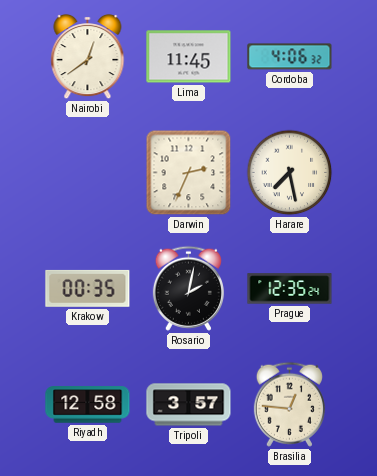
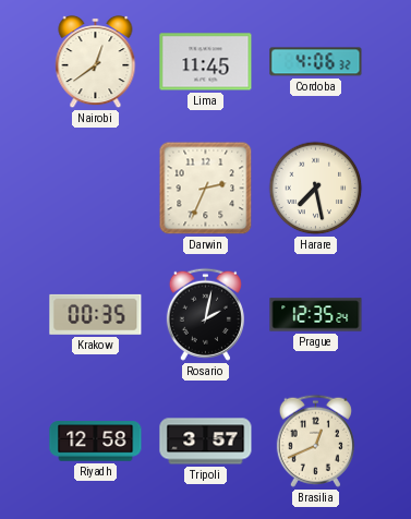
Brasilia: 12:46 -> 12:41
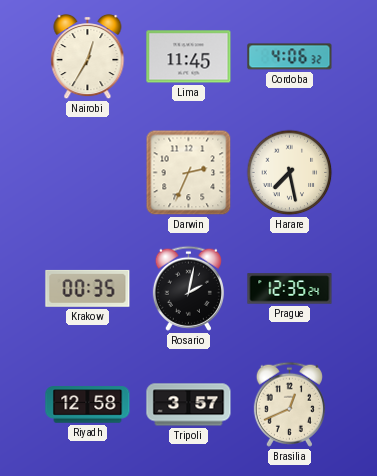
Nairobi: 12:39 -> 12:35
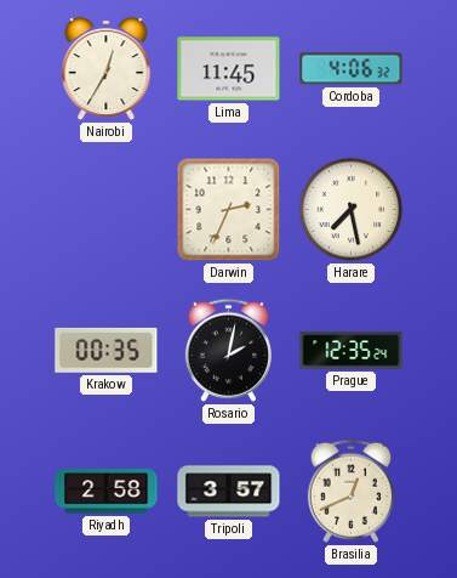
Riyadh: 12:58 -> 2:58
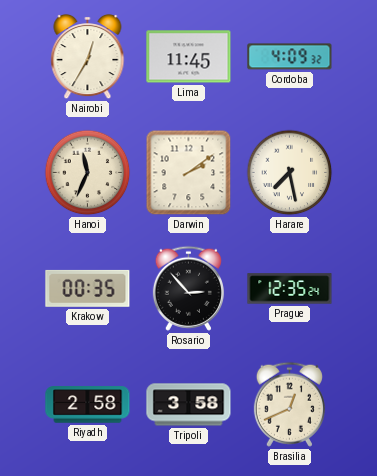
Cordoba: 4:06 -> 4:09
Hanoi: none -> 11:34
Darwin: 2:34 -> 2:09
Rosario: 2:02 -> 2:53
Tripoli: 3:57 -> 3:58
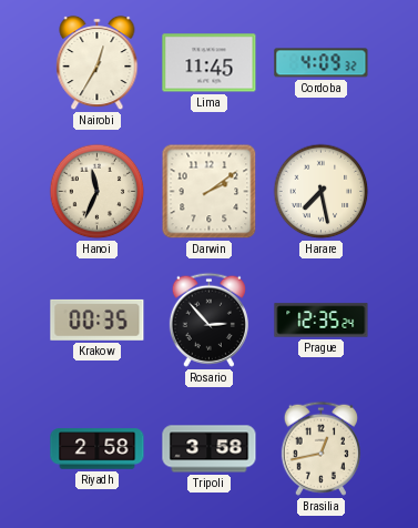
Brasilia: 12:41 -> 12:43
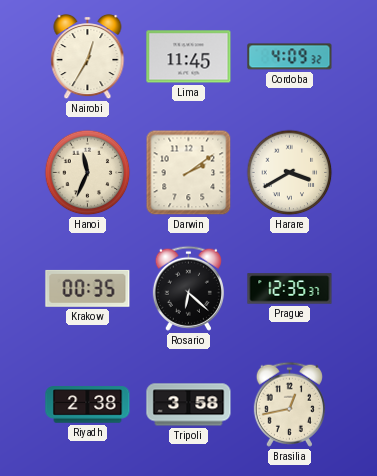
Harare: 7:28 -> 3:40
Rosario: 2:53 -> 6:22
Prague: 12:35:24 -> 12:35:37
Riyadh: 2:58 -> 2:38
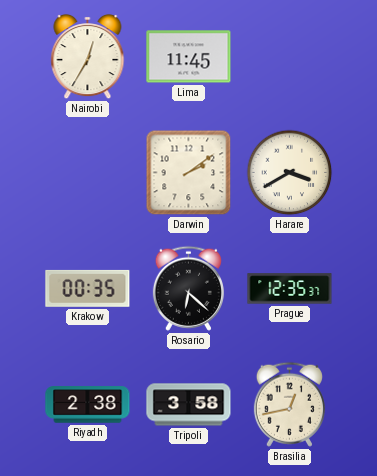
Cordoba: 4:09 -> none
Hanoi: 11:34 -> none
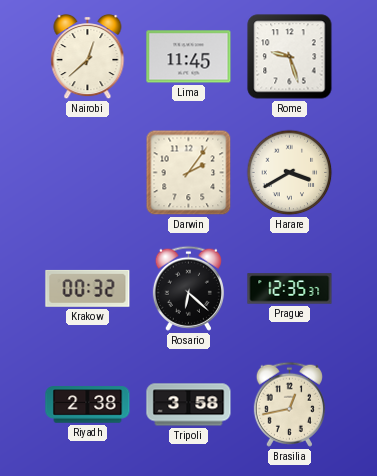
Nairobi: 12:35 -> 12:38
Rome: none -> 9:27
Darwin: 2:09 -> 2:06
Krakow: 00:35 -> 00:32
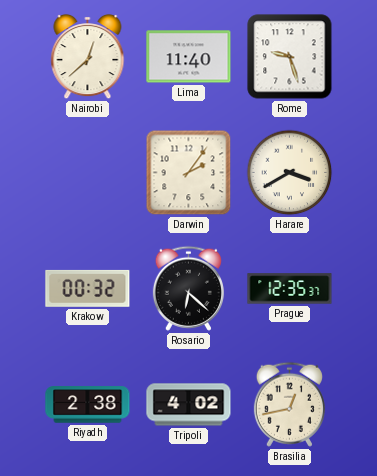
Lima: 11:45 -> 11:40
Tripoli: 3:58 -> 4:02
